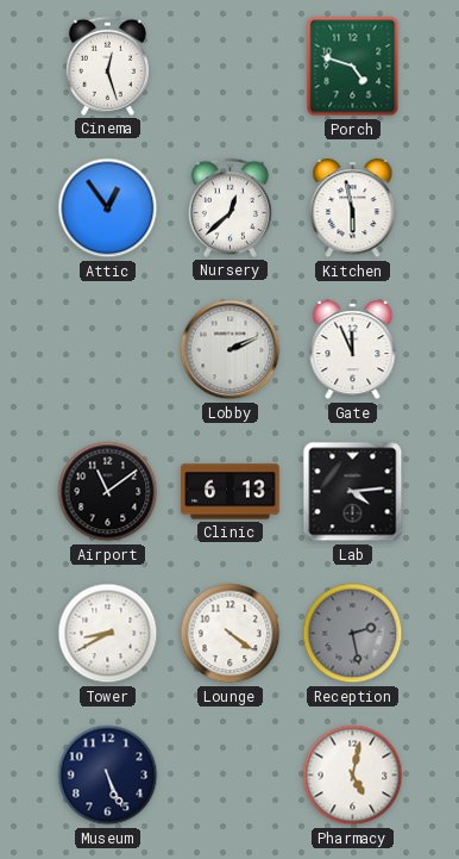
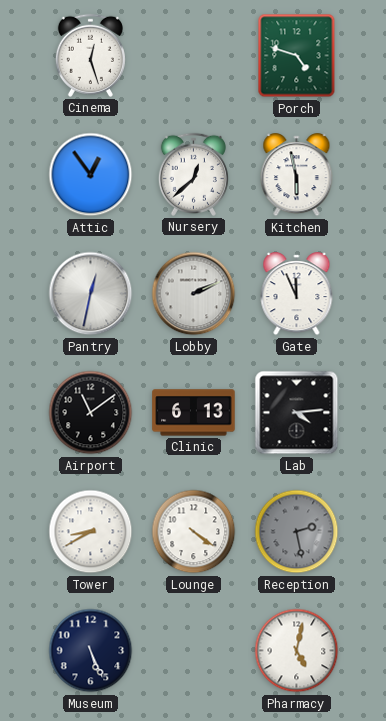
Pantry: none -> 12:32
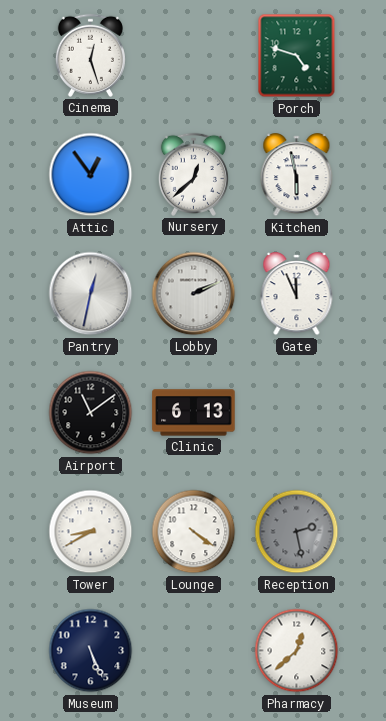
Lab: 4:14 -> none
Pharmacy: 5:02 -> 12:38
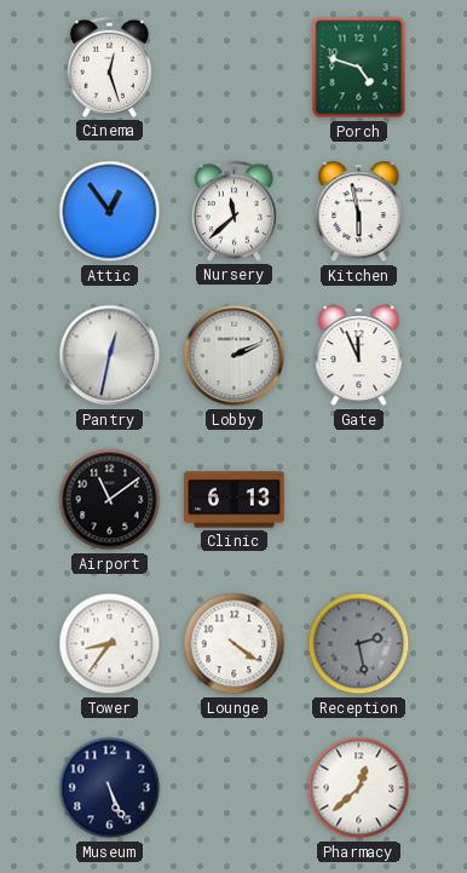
Nursery: 12:38 -> 11:38
Tower: 8:40 -> 8:36
